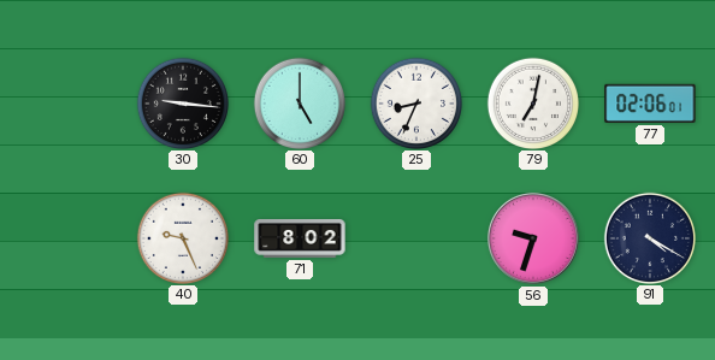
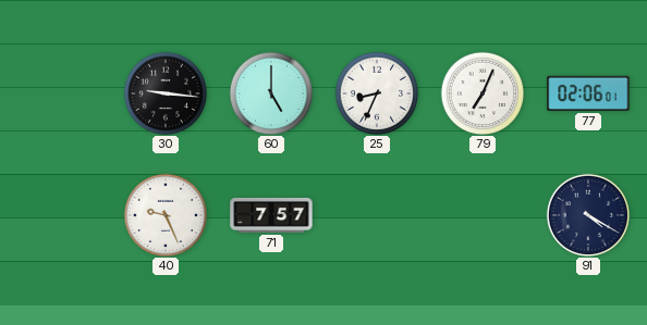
79: 7:02 -> 7:04
71: 8:02 -> 7:57
56: 9:33 -> none
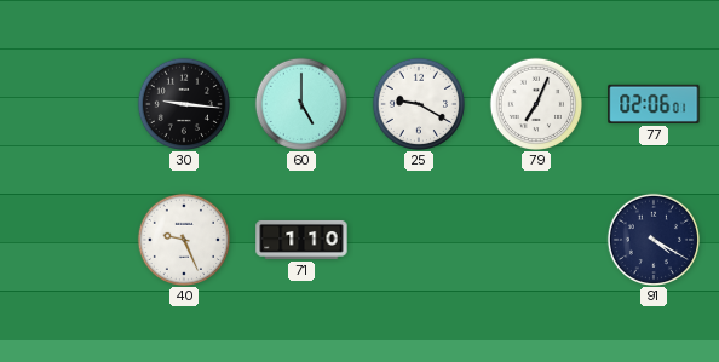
25: 8:34 -> 9:20
71: 7:57 -> 1:10
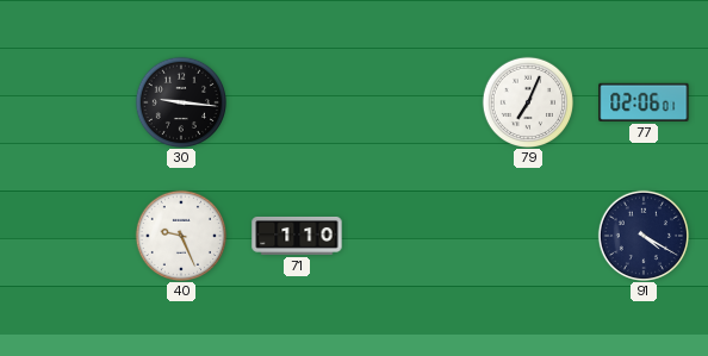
60: 5:00 -> none
25: 9:20 -> none
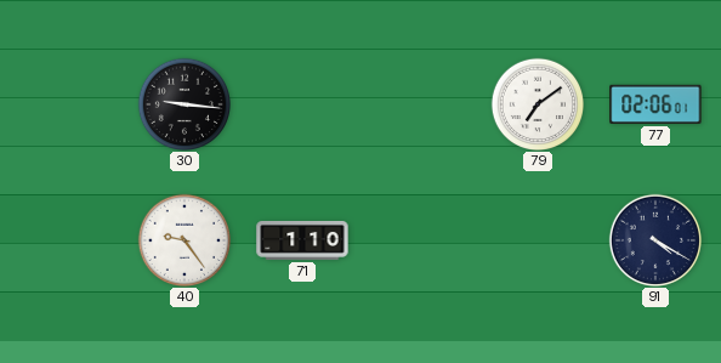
79: 7:04 -> 7:09
40: 9:26 -> 9:24
